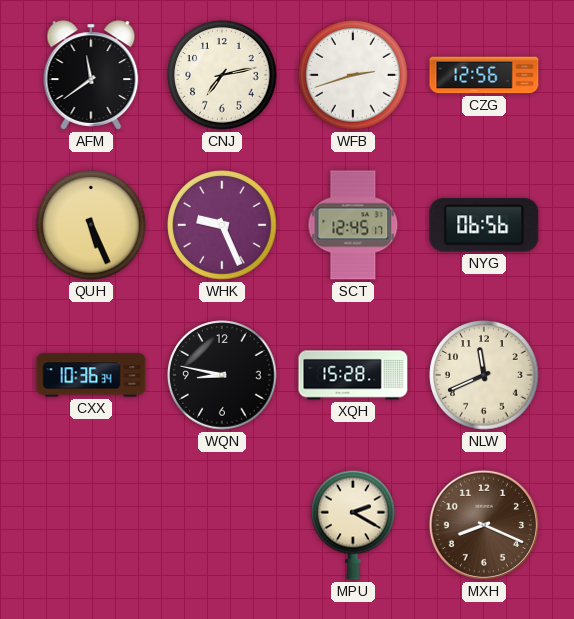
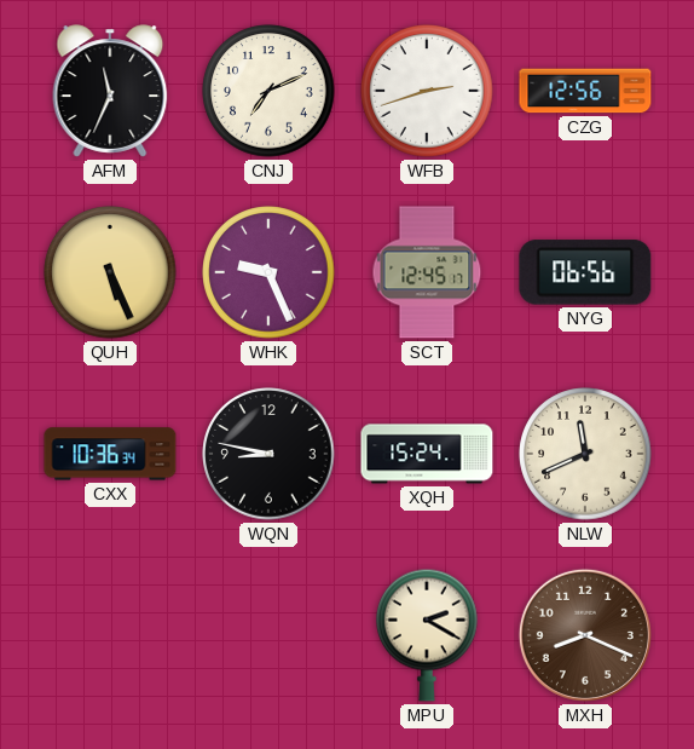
AFM: 11:39 -> 11:34
CNJ: 7:13 -> 7:11
XQH: 15:28 -> 15:24
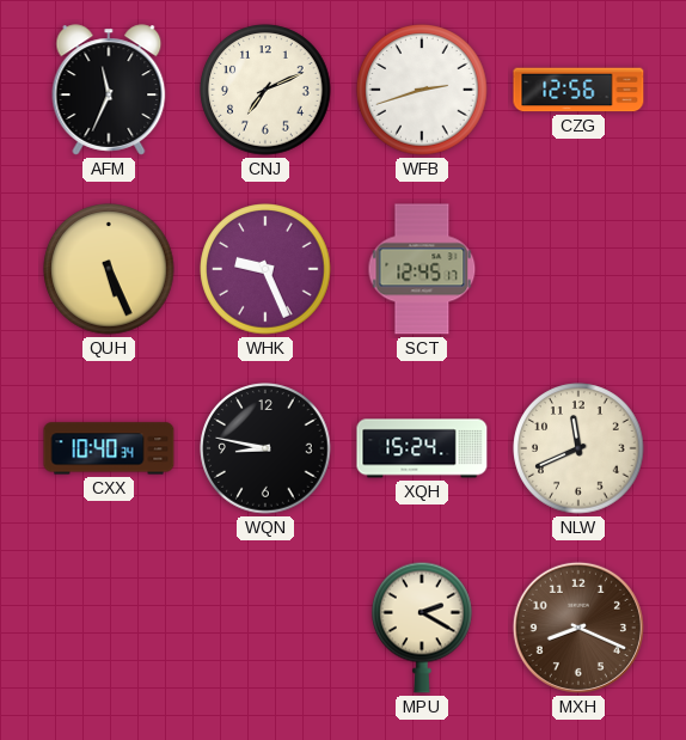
NYG: 06:56 -> none
CXX: 10:36 -> 10:40
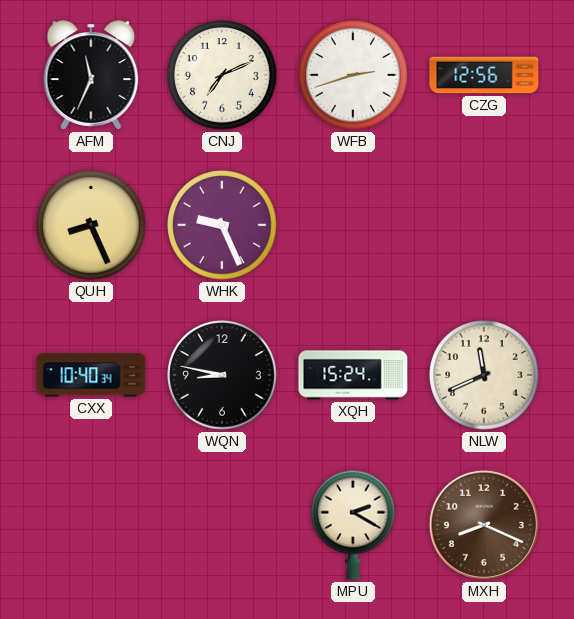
QUH: 5:26 -> 8:26
SCT: 12:45 -> none
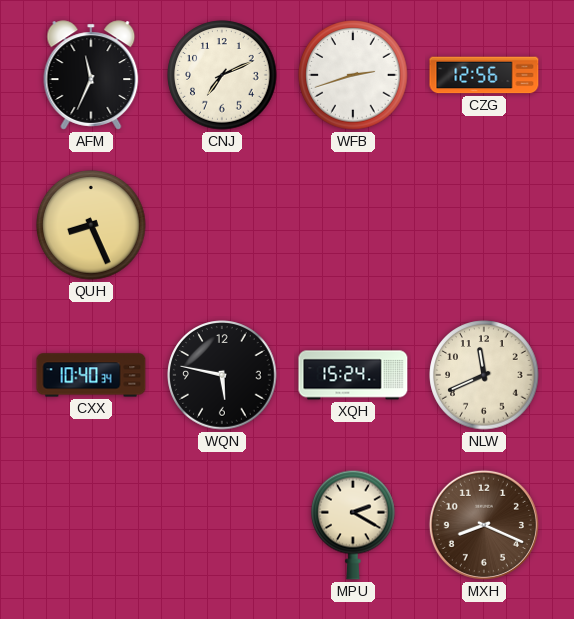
WHK: 9:26 -> none
WQN: 8:47 -> 5:47
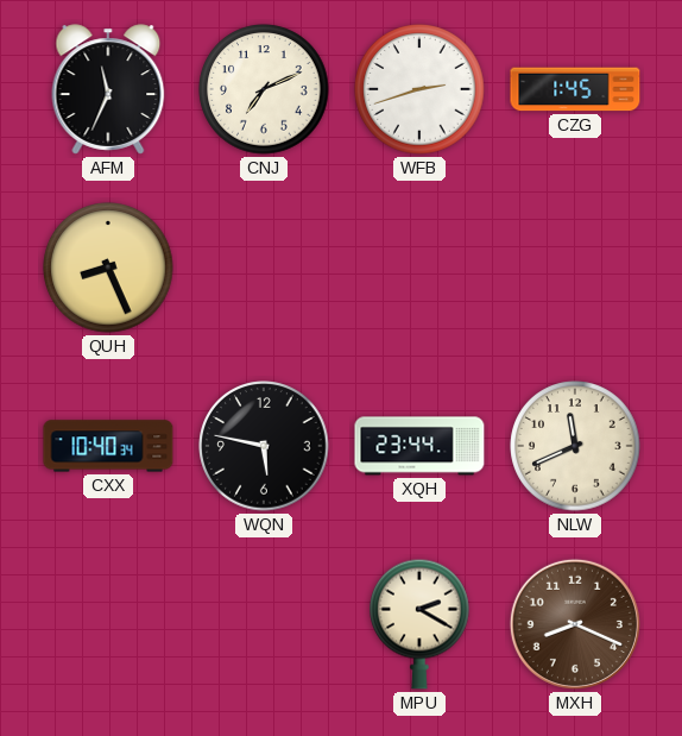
CZG: 12:56 -> 1:45
XQH: 15:24 -> 23:44
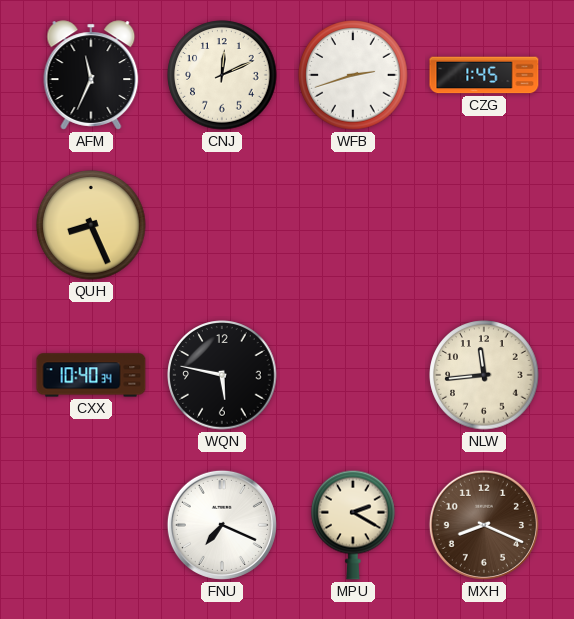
CNJ: 7:11 -> 12:11
XQH: 23:44 -> none
NLW: 11:41 -> 11:44
FNU: none -> 7:19
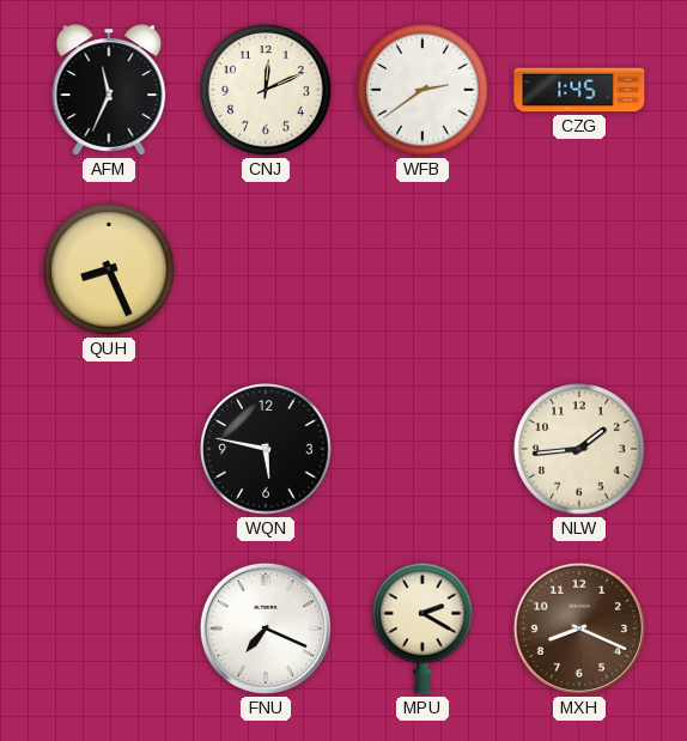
WFB: 2:42 -> 2:39
CXX: 10:40 -> none
NLW: 11:44 -> 1:44
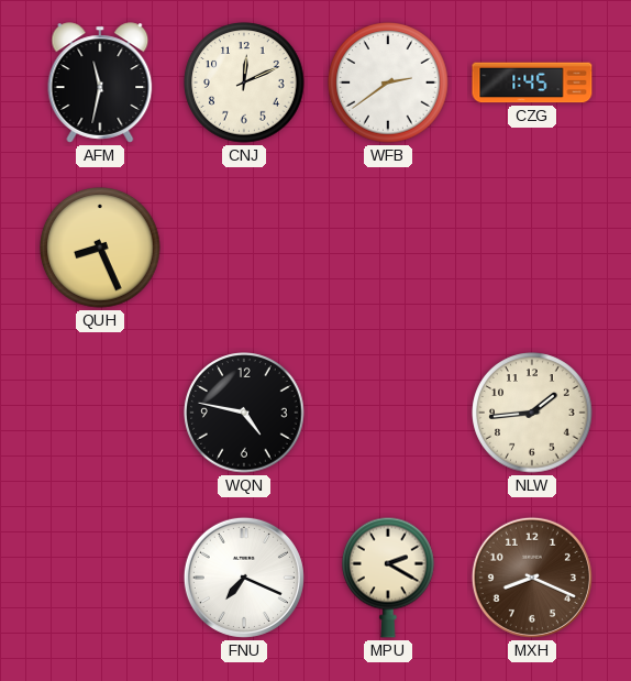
AFM: 11:34 -> 11:32
WQN: 5:47 -> 4:47
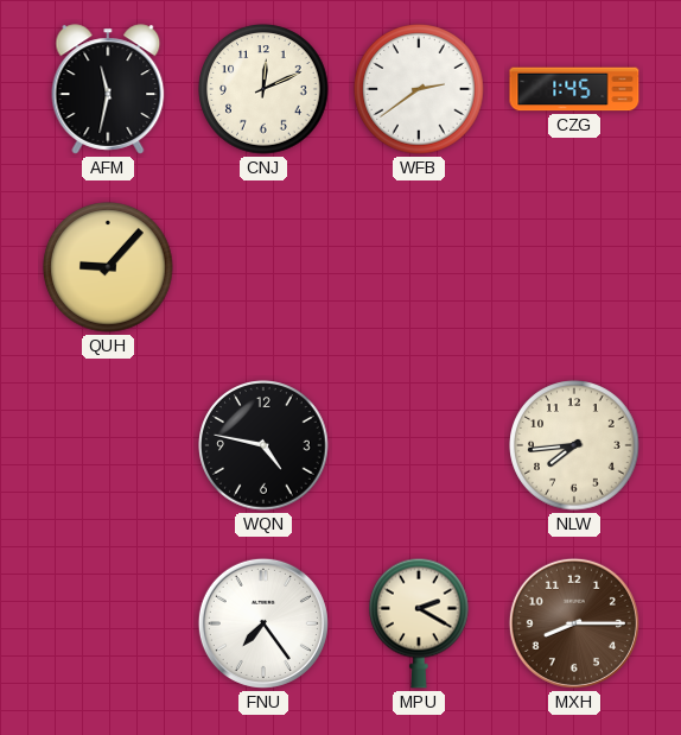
QUH: 8:26 -> 9:07
NLW: 1:44 -> 7:44
FNU: 7:19 -> 7:24
MXH: 8:19 -> 8:15
